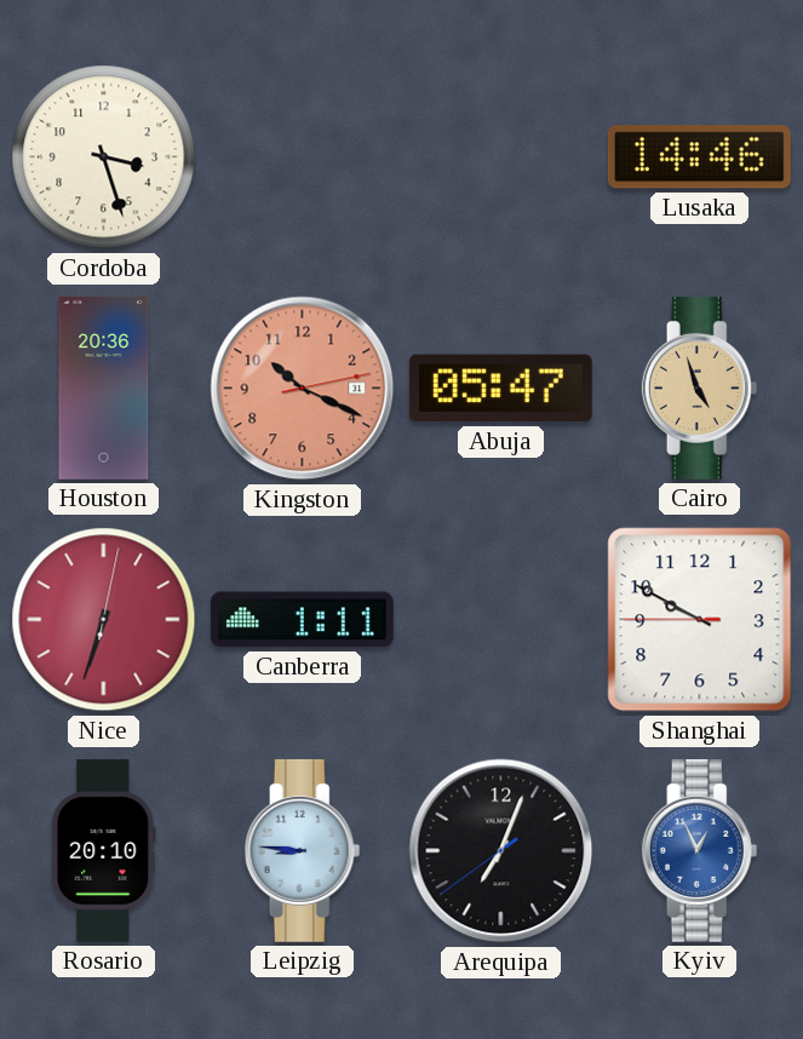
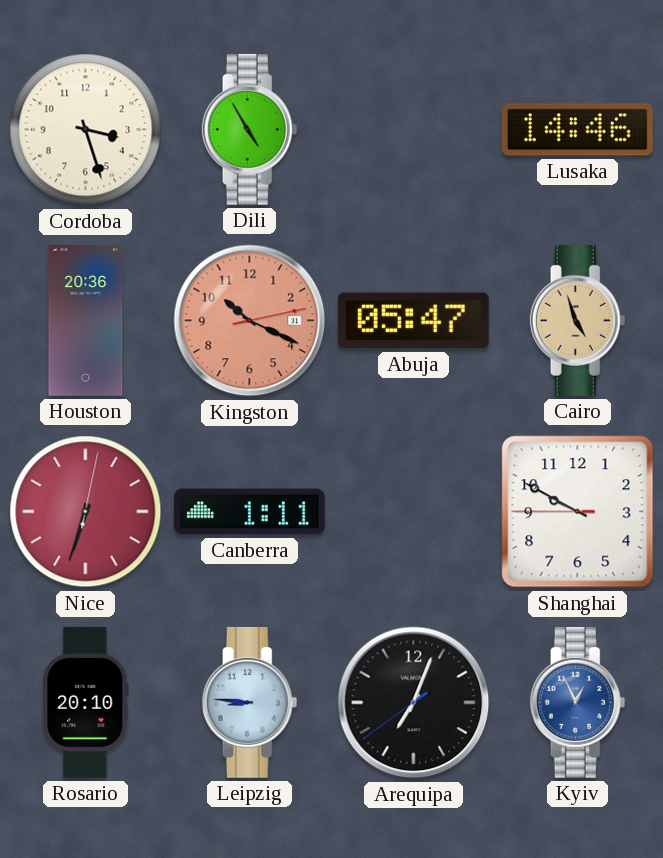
Dili: none -> 4:55
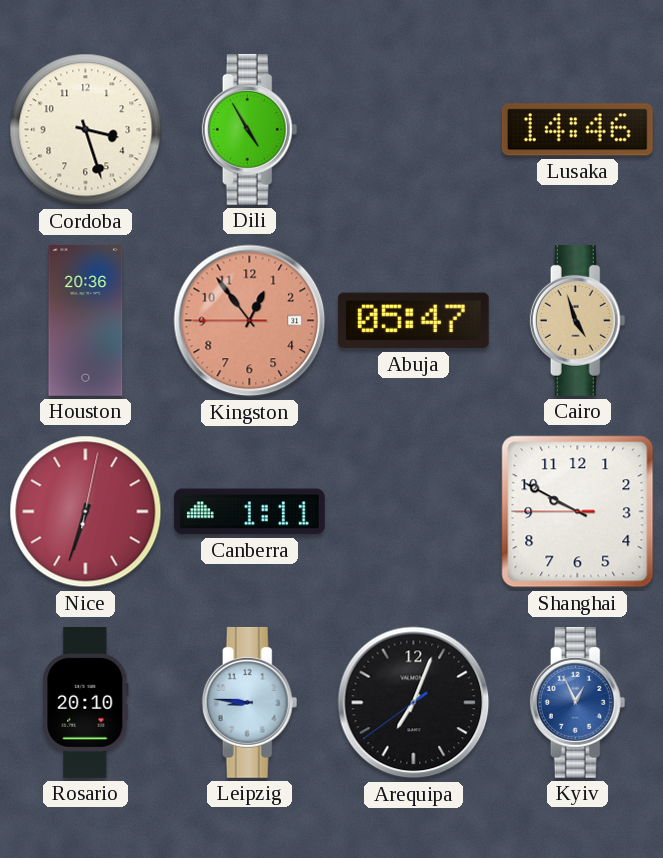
Kingston: 10:19 -> 12:53
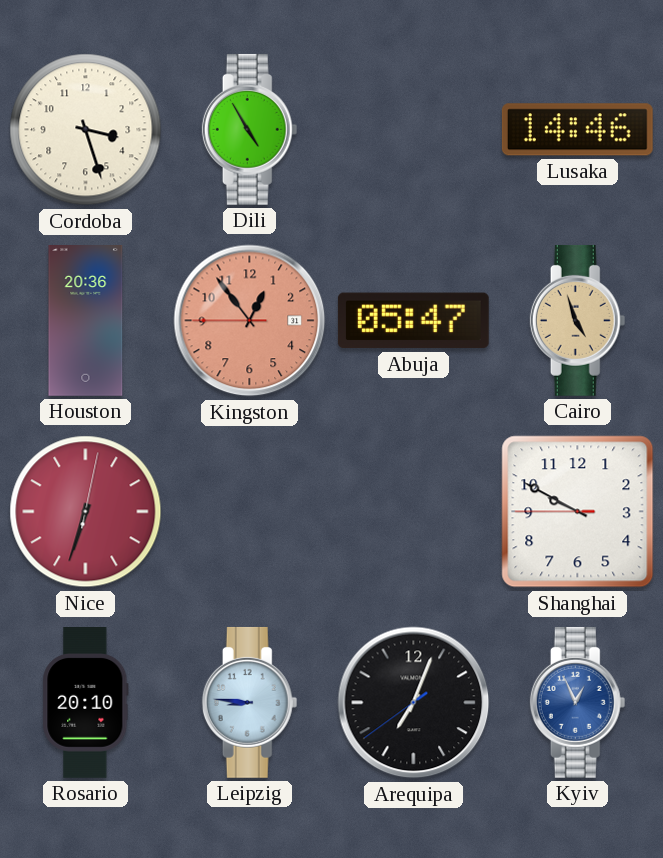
Canberra: 1:11 -> none
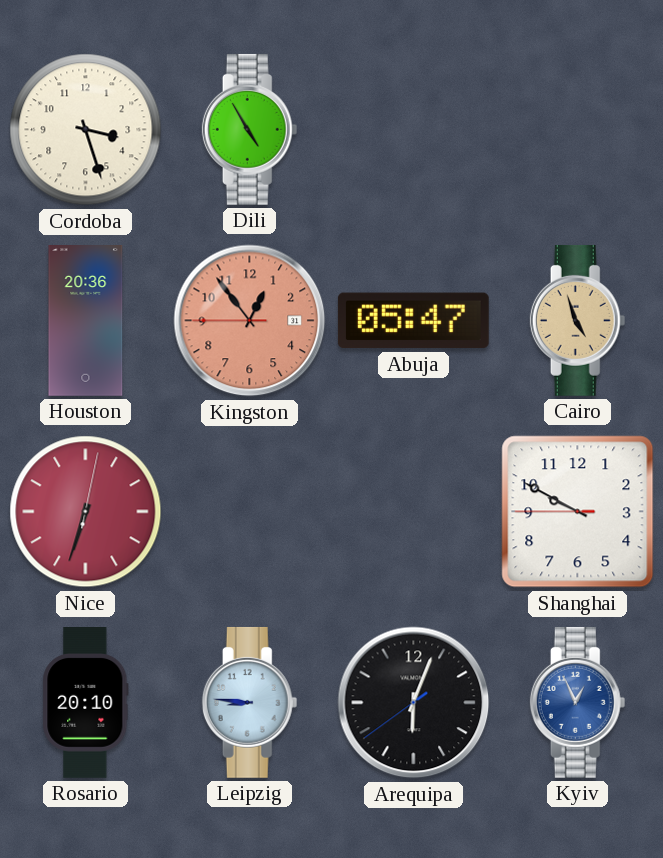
Lusaka: 14:46 -> none
Arequipa: 7:03 -> 6:03
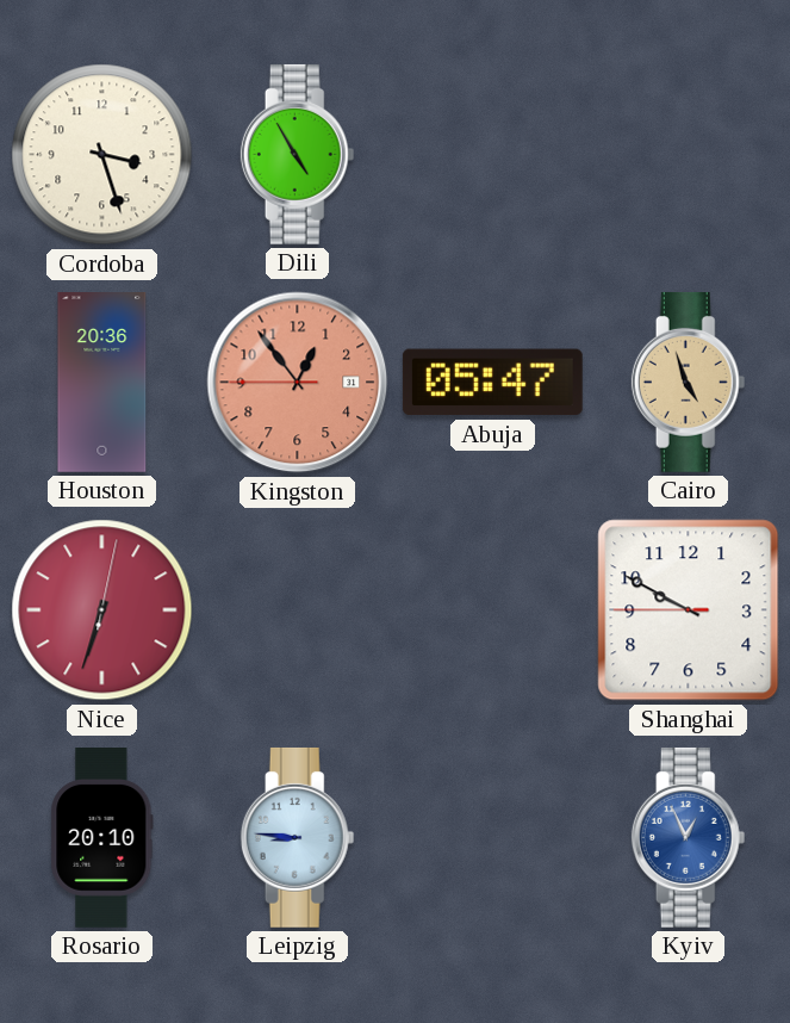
Arequipa: 6:03 -> none
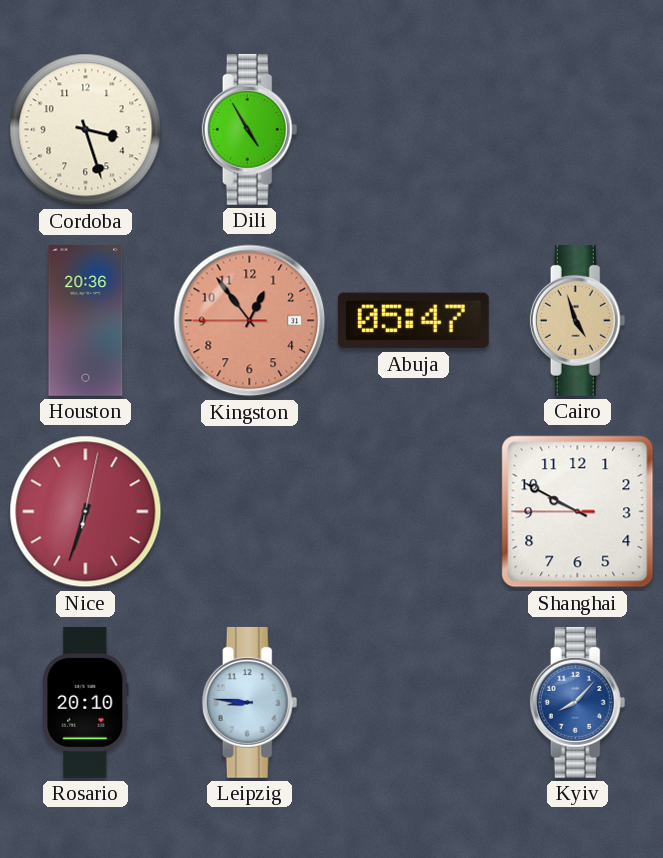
Kyiv: 12:56 -> 8:07
